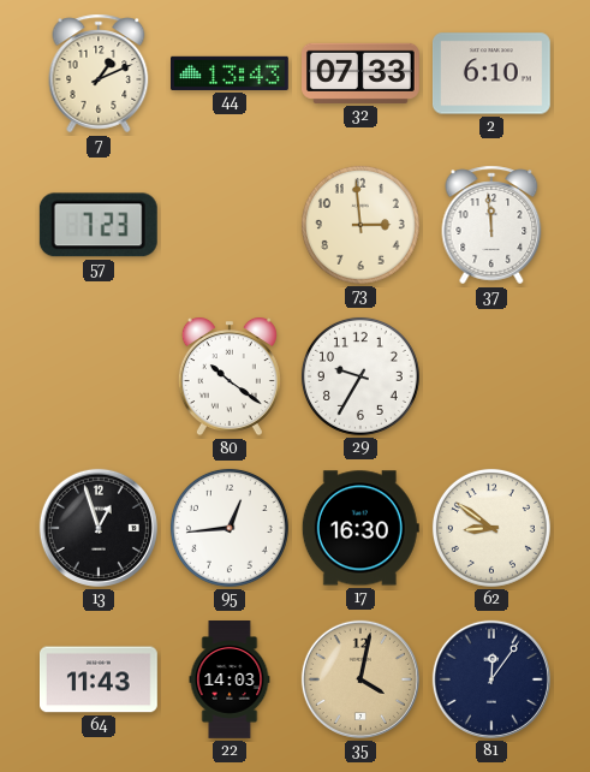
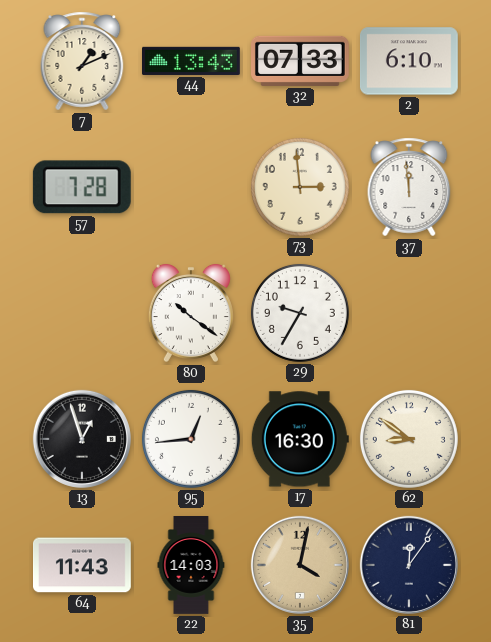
57: 7:23 -> 7:28
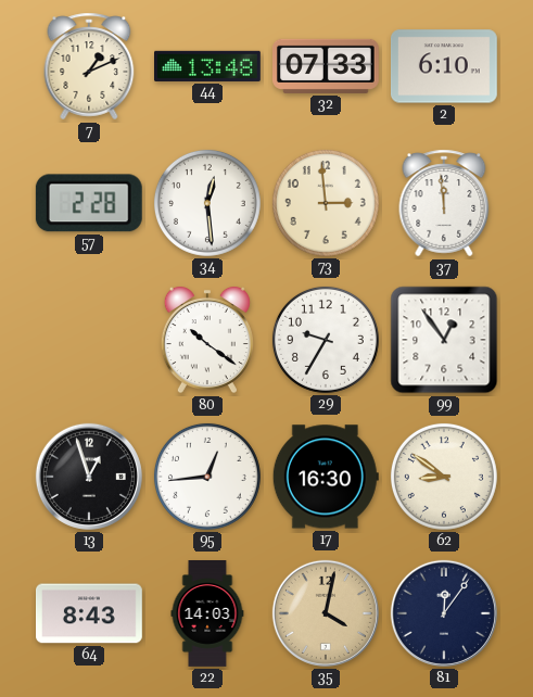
44: 13:43 -> 13:48
57: 7:28 -> 2:28
34: none -> 12:29
99: none -> 12:54
64: 11:43 -> 8:43
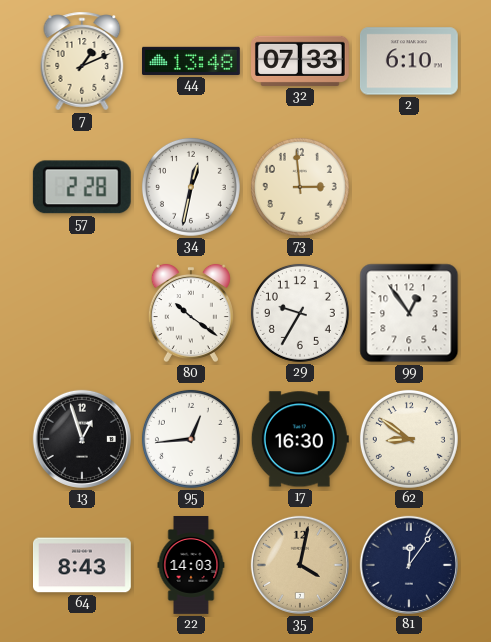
34: 12:29 -> 12:32
37: 11:59 -> none
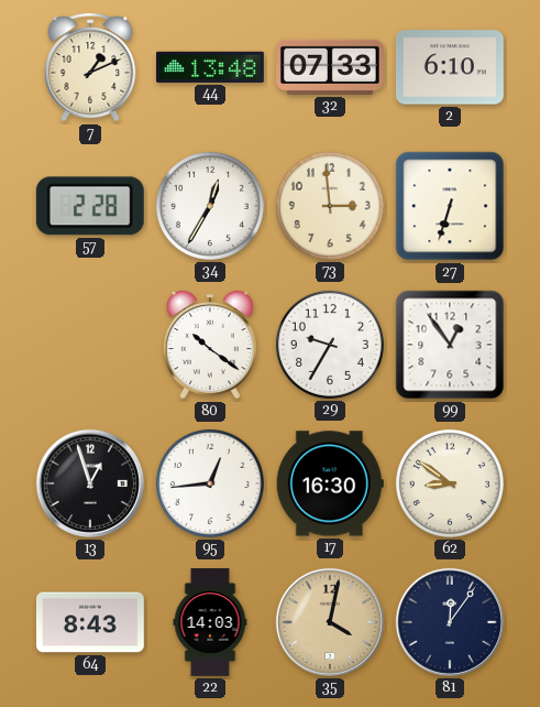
34: 12:32 -> 12:35
27: none -> 6:33
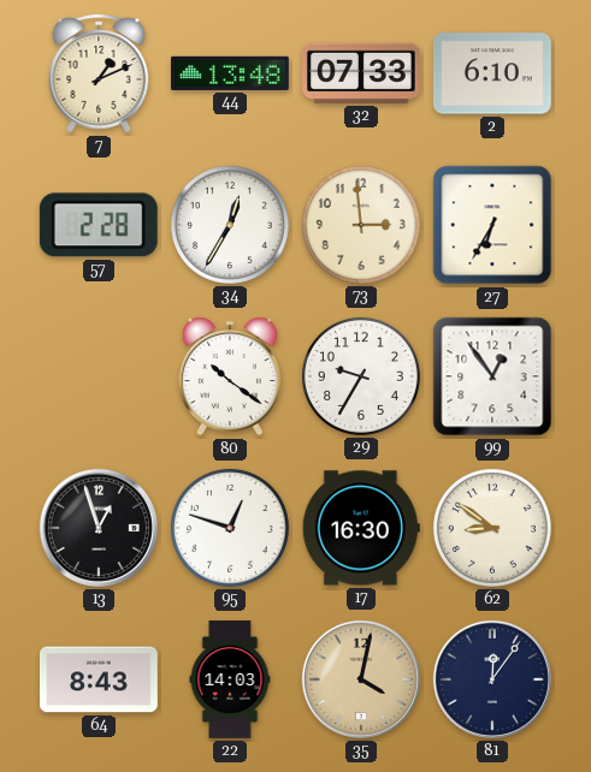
27: 6:33 -> 6:35
95: 12:44 -> 12:48
